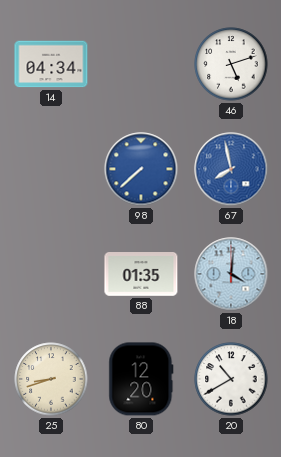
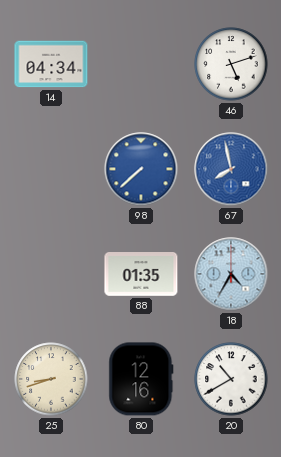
18: 4:01 -> 4:35
80: 12:20 -> 12:16
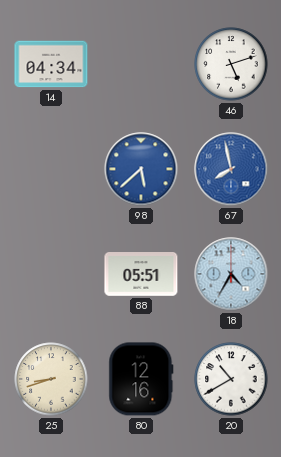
98: 7:38 -> 5:38
88: 01:35 -> 05:51
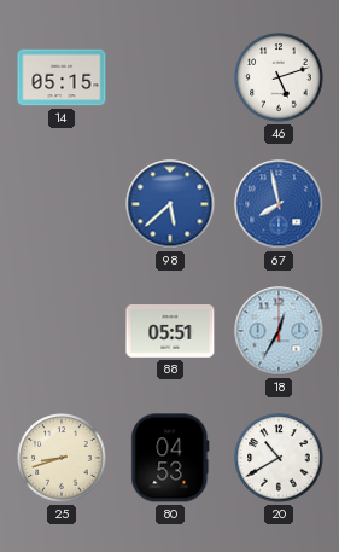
14: 04:34 -> 05:15
18: 4:35 -> 12:35
80: 12:16 -> 04:53
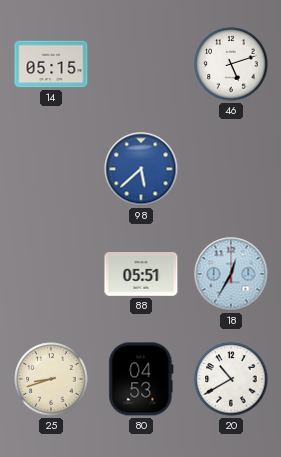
67: 7:58 -> none
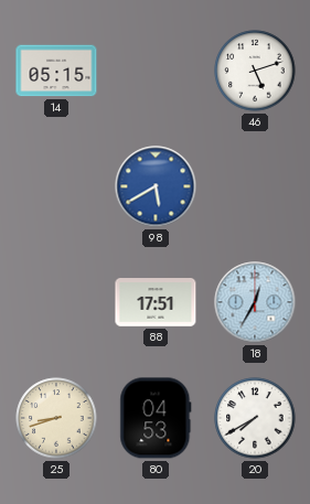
98: 5:38 -> 5:40
88: 05:51 -> 17:51
20: 10:40 -> 7:40
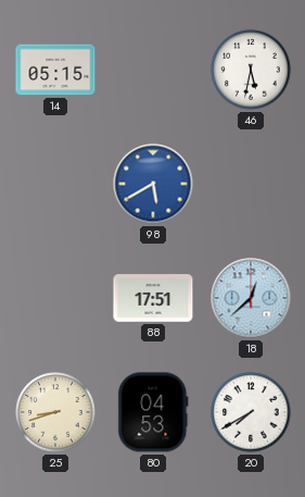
46: 5:12 -> 5:32
18: 12:35 -> 12:38
